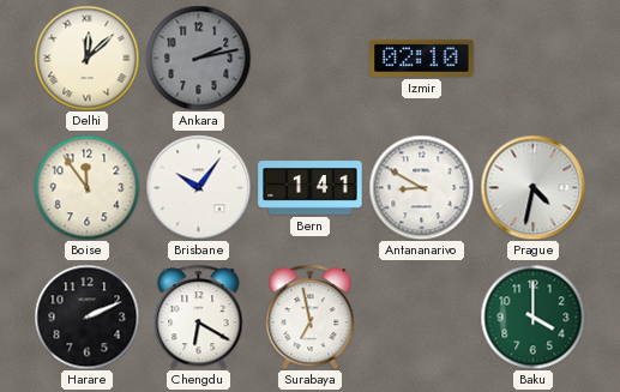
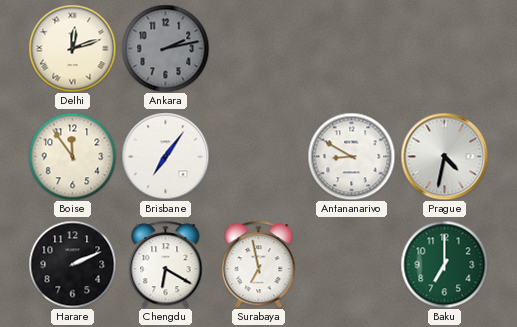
Delhi: 12:08 -> 12:12
Izmir: 02:10 -> none
Brisbane: 10:06 -> 7:06
Bern: 1:41 -> none
Baku: 4:00 -> 7:00
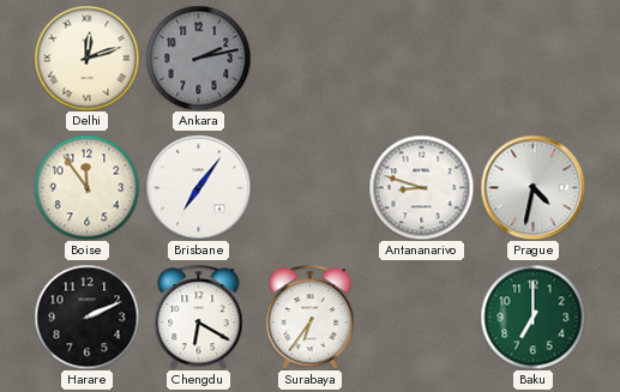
Antananarivo: 8:50 -> 8:48
Surabaya: 6:58 -> 6:36
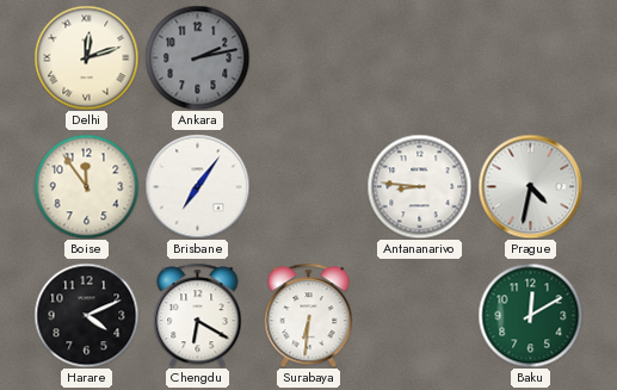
Antananarivo: 8:48 -> 8:46
Harare: 2:11 -> 4:11
Surabaya: 6:36 -> 6:31
Baku: 7:00 -> 12:10
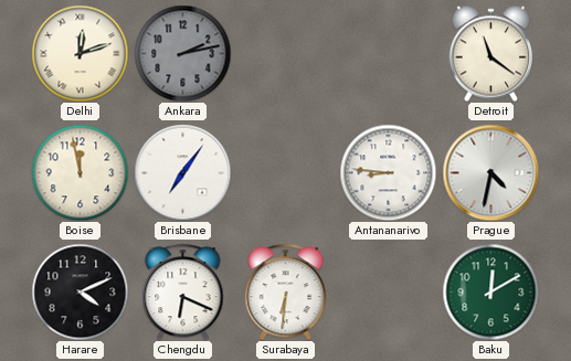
Detroit: none -> 11:21
Boise: 11:54 -> 11:58
Chengdu: 6:20 -> 6:19
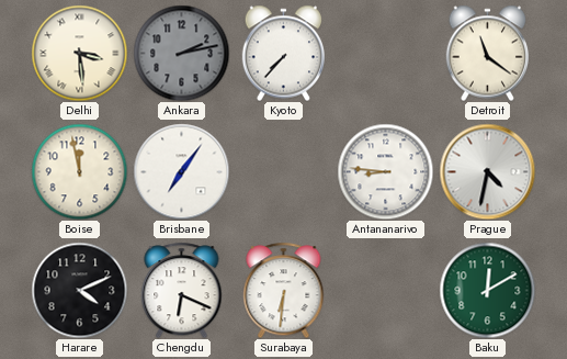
Delhi: 12:12 -> 3:29
Kyoto: none -> 7:37
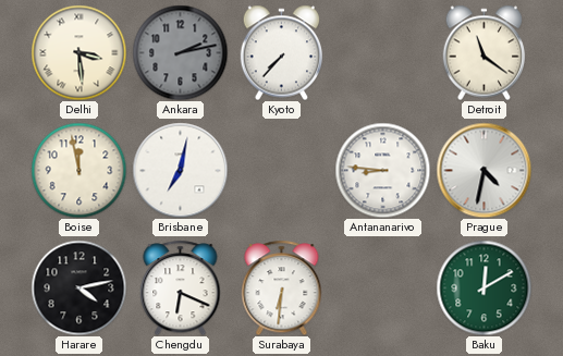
Brisbane: 7:06 -> 7:02
Harare: 4:11 -> 4:13
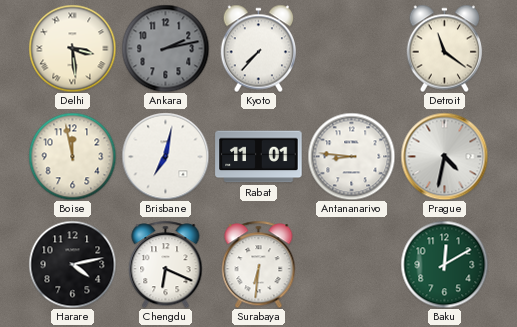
Rabat: none -> 11:01
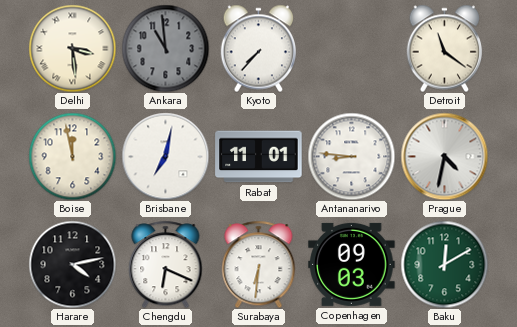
Ankara: 2:13 -> 10:59
Copenhagen: none -> 09:03
